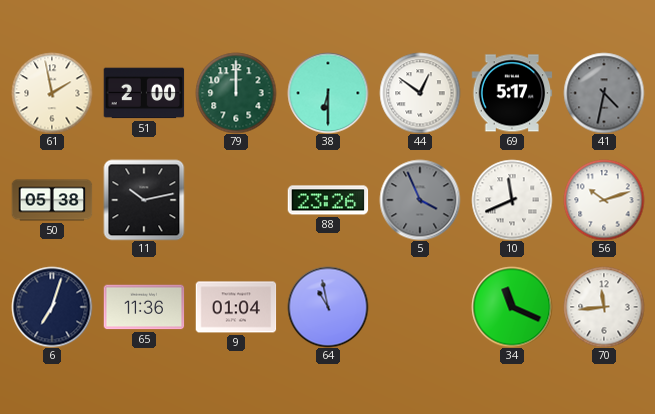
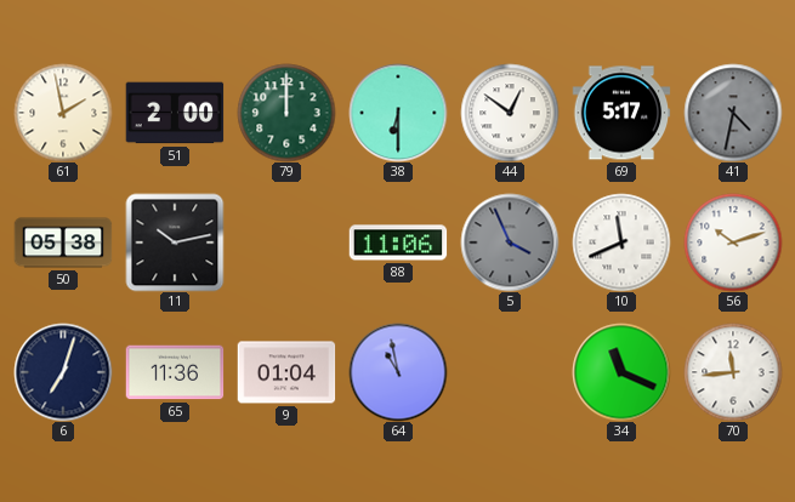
88: 23:26 -> 11:06
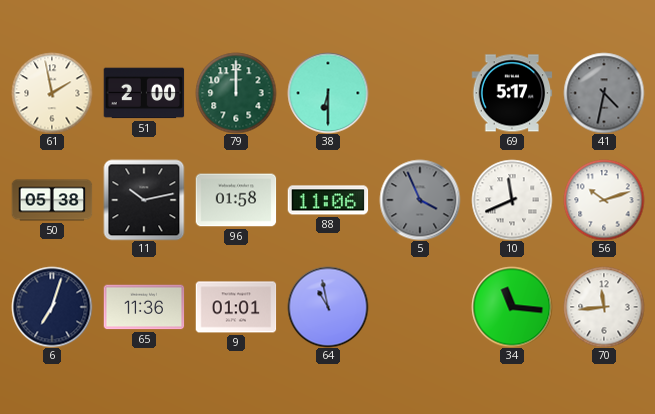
44: 12:51 -> none
96: none -> 01:58
9: 01:04 -> 01:01
34: 11:19 -> 11:16
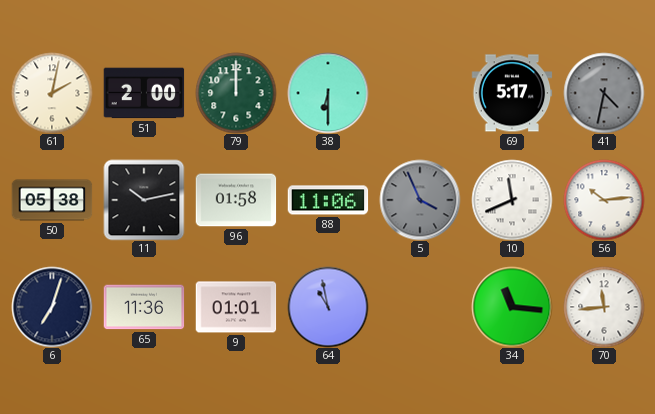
61: 1:58 -> 2:02
56: 10:12 -> 10:14
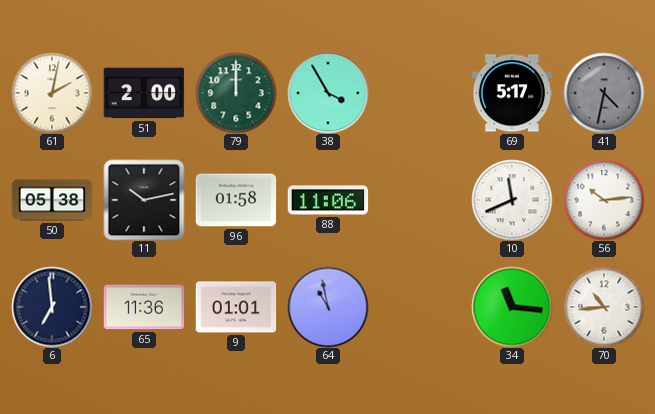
38: 6:30 -> 3:55
5: 3:56 -> none
6: 7:03 -> 6:59
70: 11:44 -> 10:44
